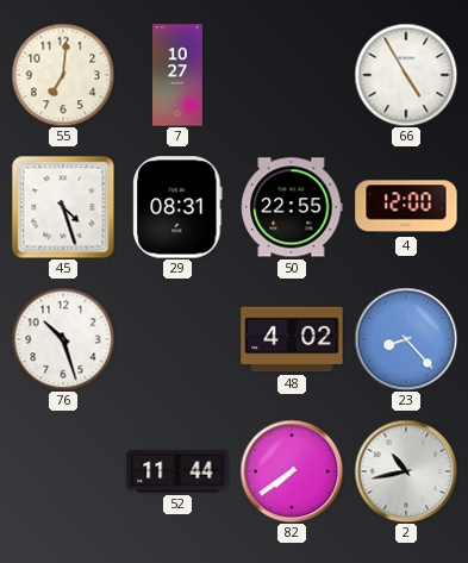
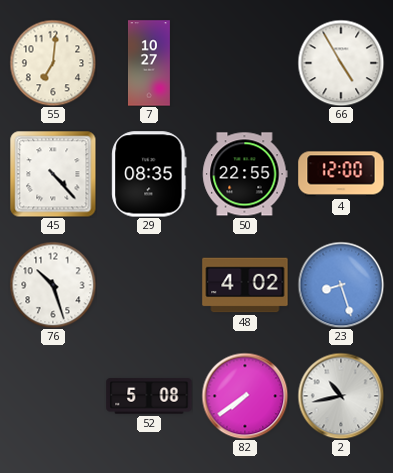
45: 4:27 -> 4:23
29: 08:31 -> 08:35
23: 8:23 -> 8:27
52: 11:44 -> 5:08
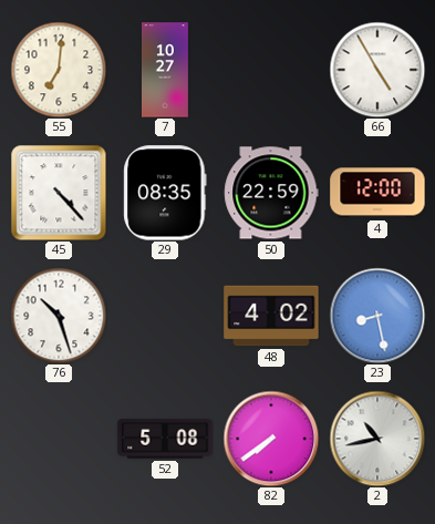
50: 22:55 -> 22:59
23: 8:27 -> 8:28
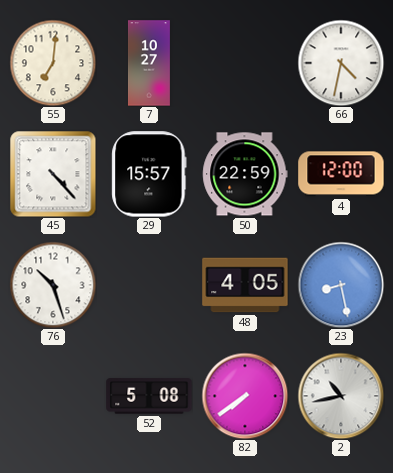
66: 4:55 -> 4:32
29: 08:35 -> 15:57
48: 4:02 -> 4:05
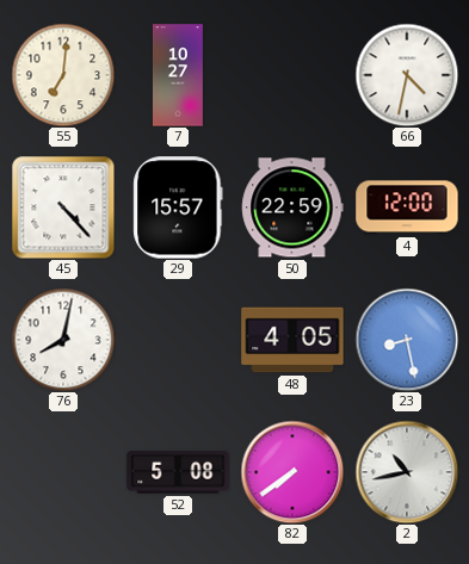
76: 10:27 -> 8:02
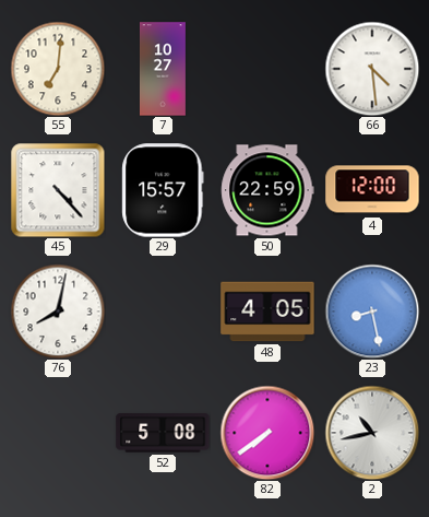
66: 4:32 -> 4:29
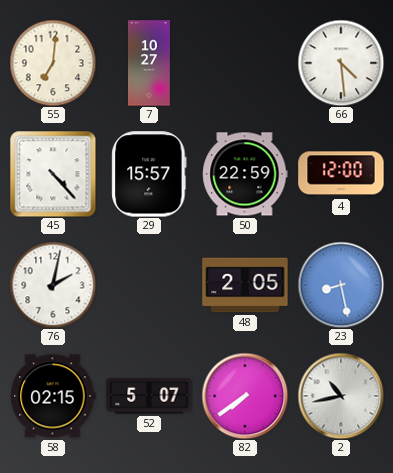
76: 8:02 -> 2:02
48: 4:05 -> 2:05
58: none -> 02:15
52: 5:08 -> 5:07
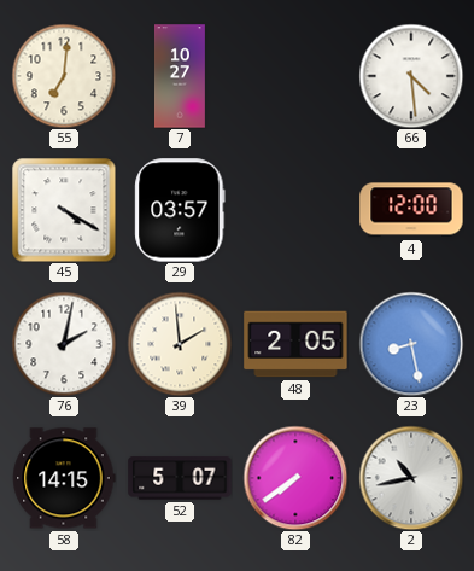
45: 4:23 -> 4:20
29: 15:57 -> 03:57
50: 22:59 -> none
39: none -> 1:59
58: 02:15 -> 14:15
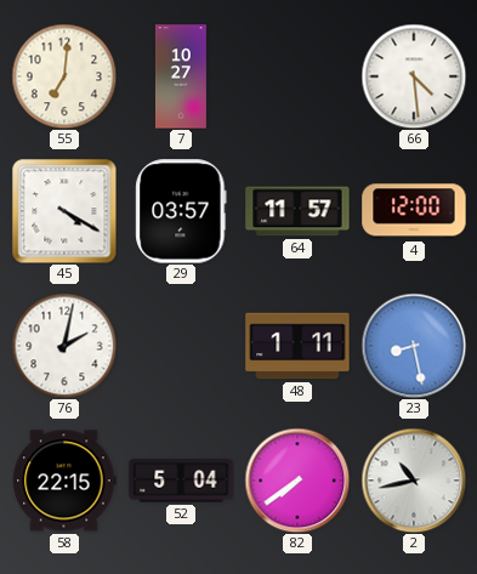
64: none -> 11:57
39: 1:59 -> none
48: 2:05 -> 1:11
58: 14:15 -> 22:15
52: 5:07 -> 5:04
